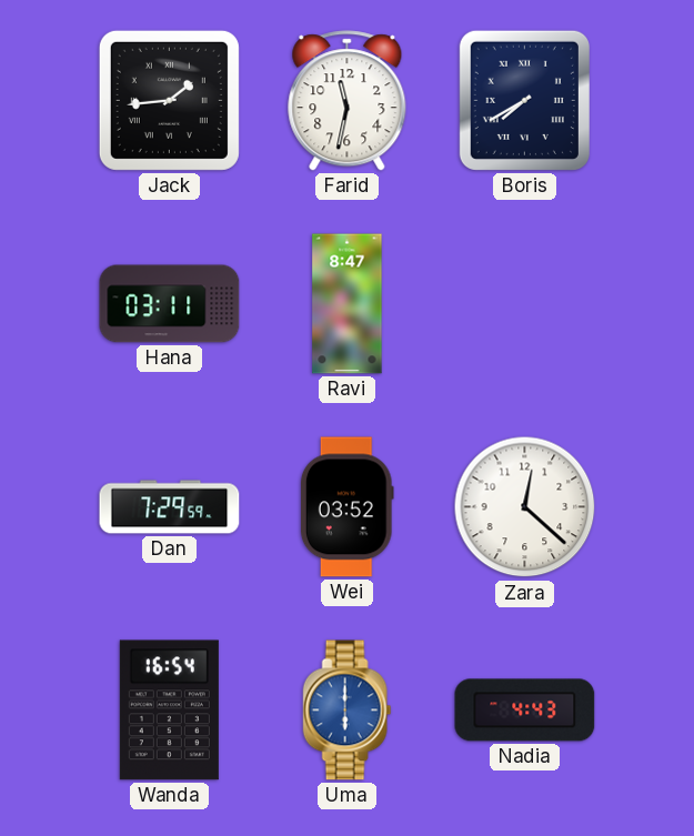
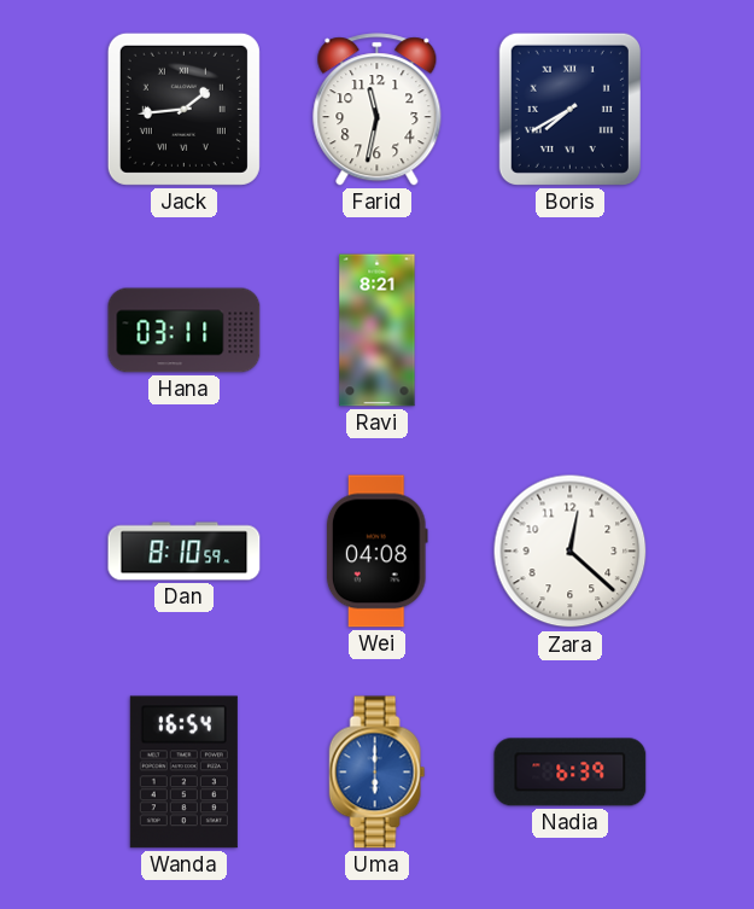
Ravi: 8:47 -> 8:21
Dan: 7:29 -> 8:10
Wei: 03:52 -> 04:08
Nadia: 4:43 -> 6:39
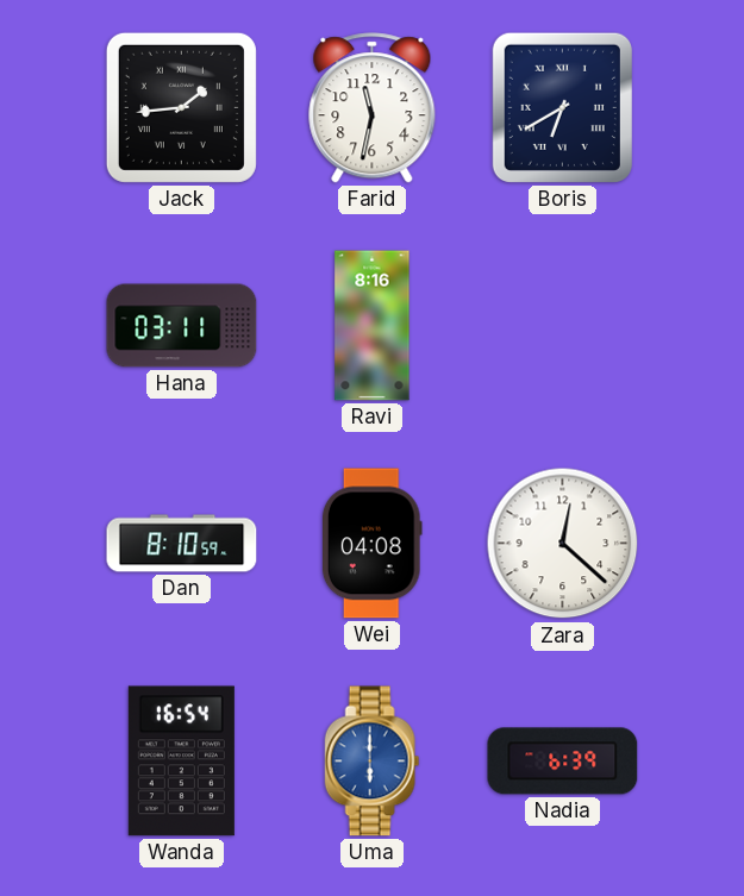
Boris: 7:40 -> 6:40
Ravi: 8:21 -> 8:16
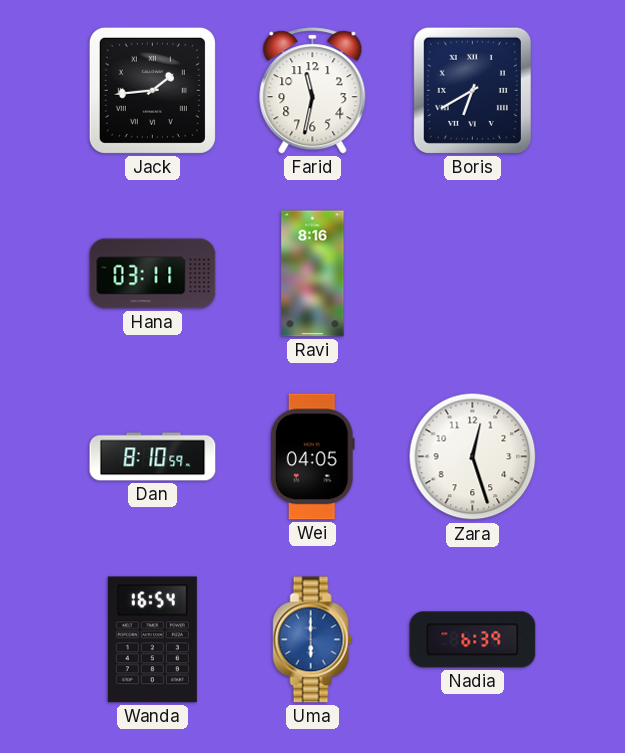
Wei: 04:08 -> 04:05
Zara: 12:22 -> 12:27
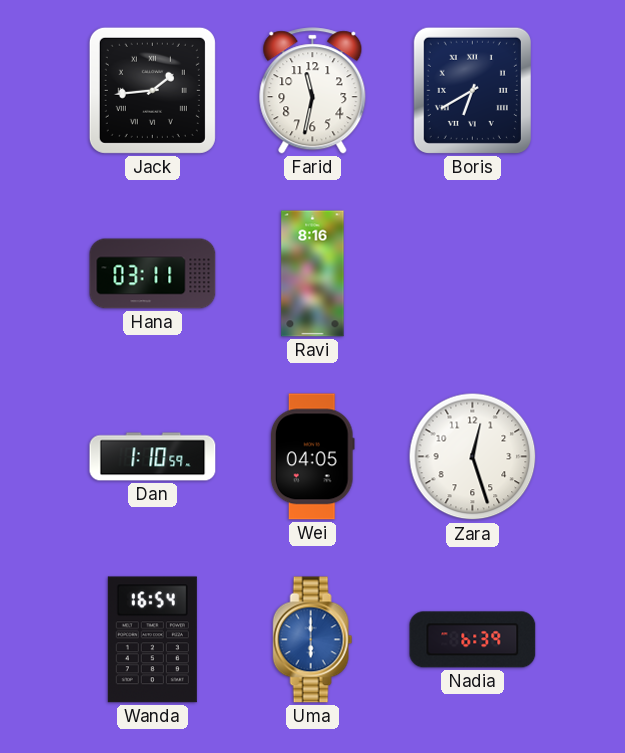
Dan: 8:10 -> 1:10
